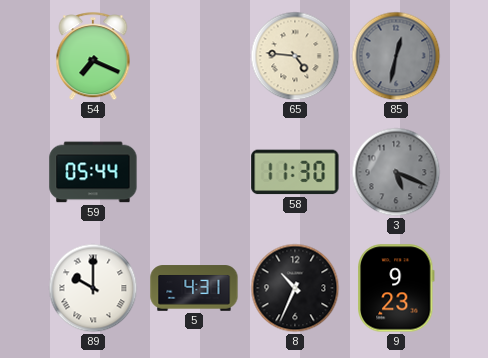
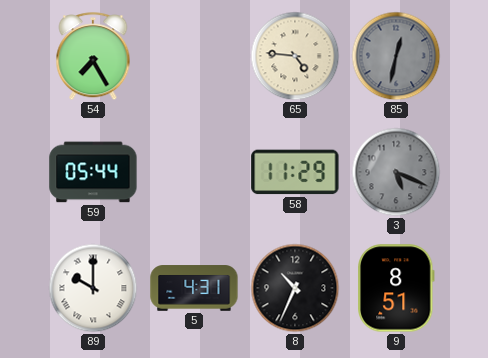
54: 7:19 -> 7:25
58: 11:30 -> 11:29
9: 9:23 -> 8:51
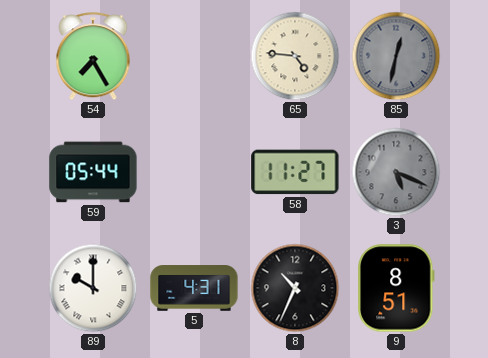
58: 11:29 -> 11:27
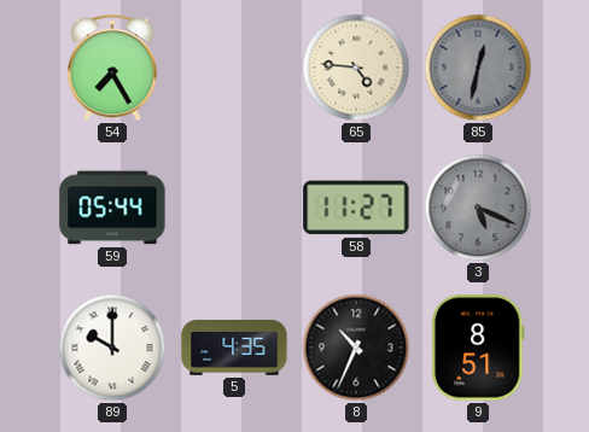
5: 4:31 -> 4:35
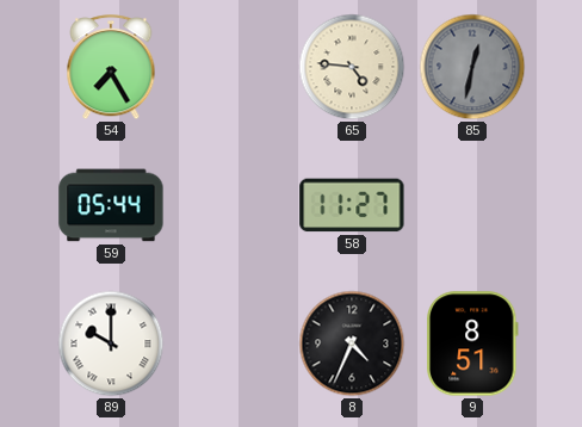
3: 5:19 -> none
5: 4:35 -> none
8: 10:34 -> 4:34
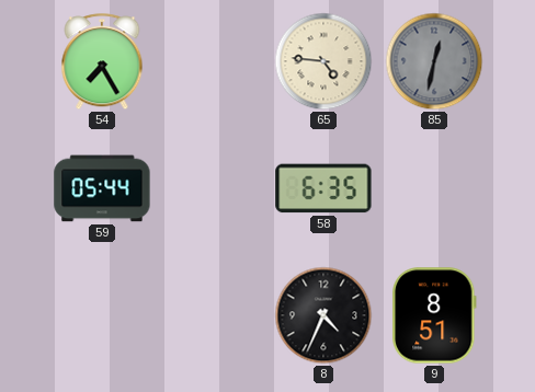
58: 11:27 -> 6:35
89: 10:00 -> none
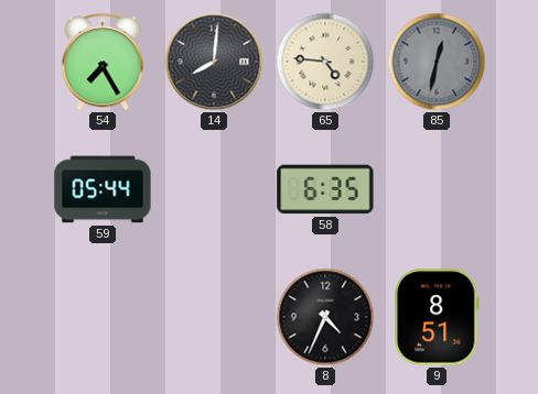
14: none -> 8:01
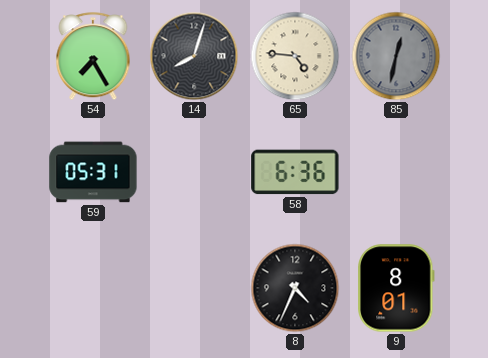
14: 8:01 -> 8:03
59: 05:44 -> 05:31
58: 6:35 -> 6:36
9: 8:51 -> 8:01
